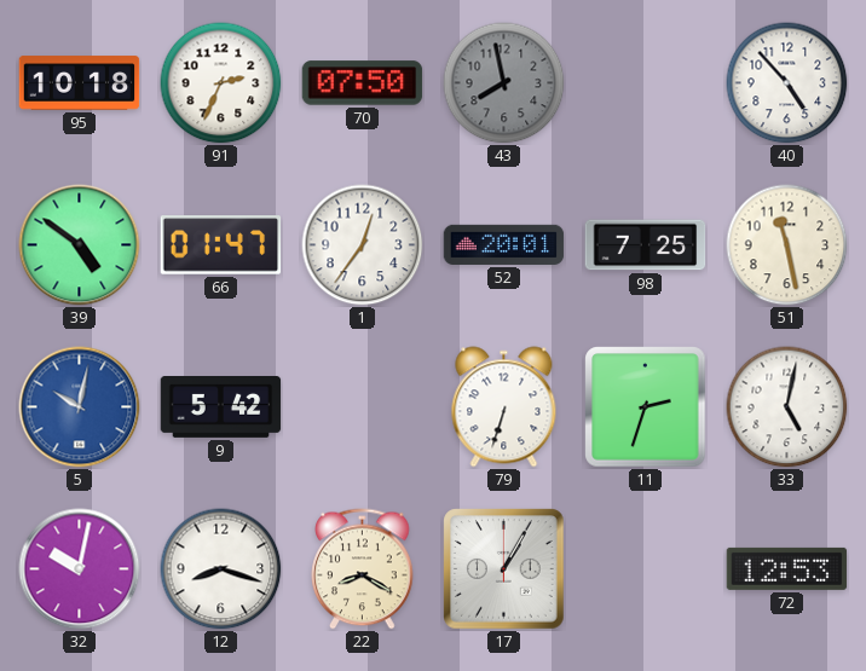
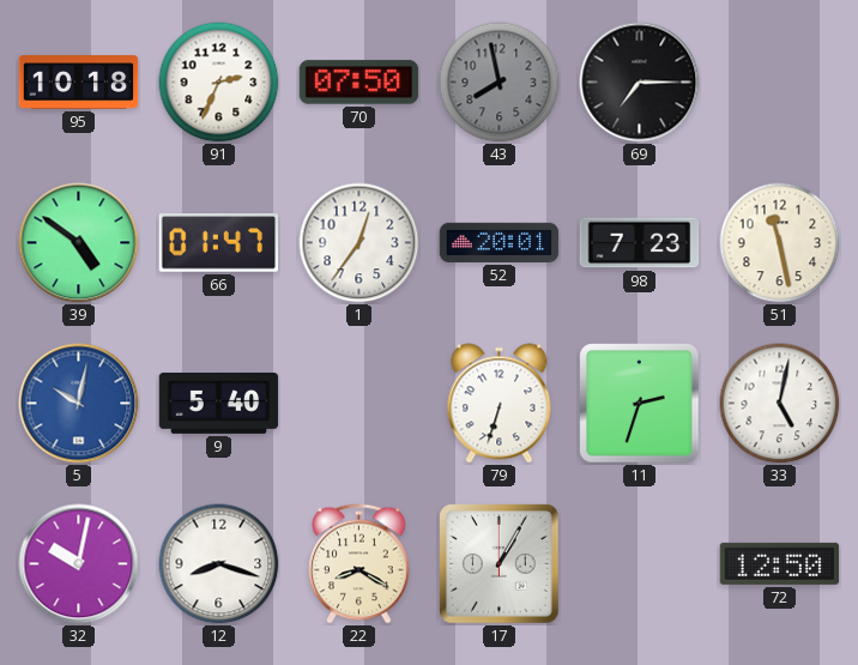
69: none -> 7:15
40: 4:53 -> none
98: 7:25 -> 7:23
9: 5:42 -> 5:40
72: 12:53 -> 12:50
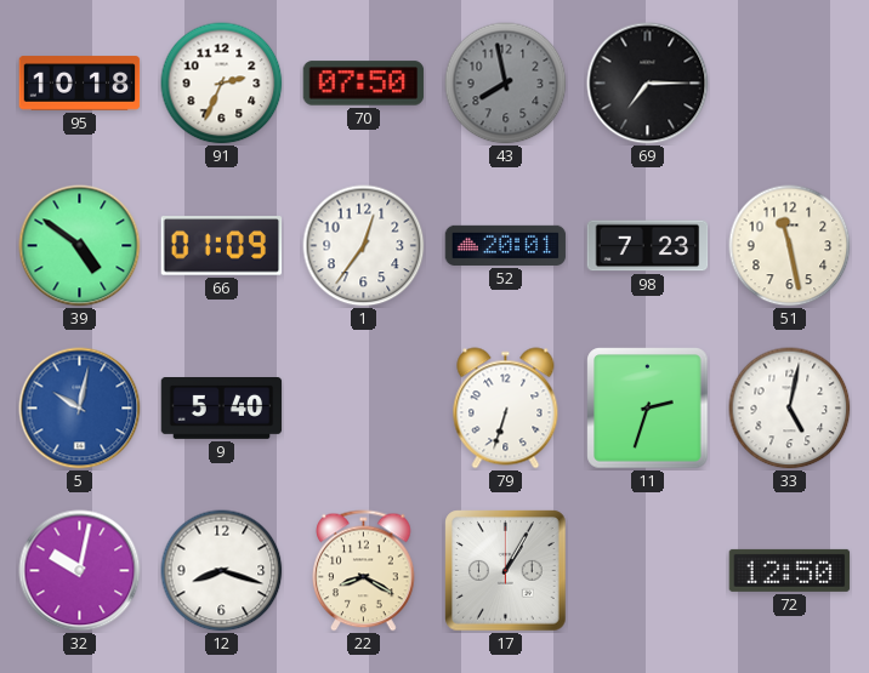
66: 01:47 -> 01:09
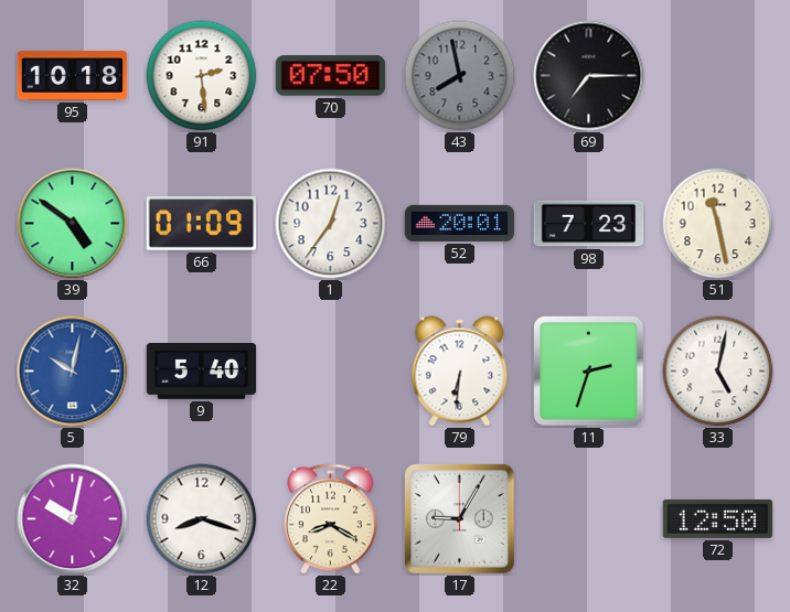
91: 2:34 -> 2:29
79: 6:33 -> 6:31
17: 1:05 -> 9:05
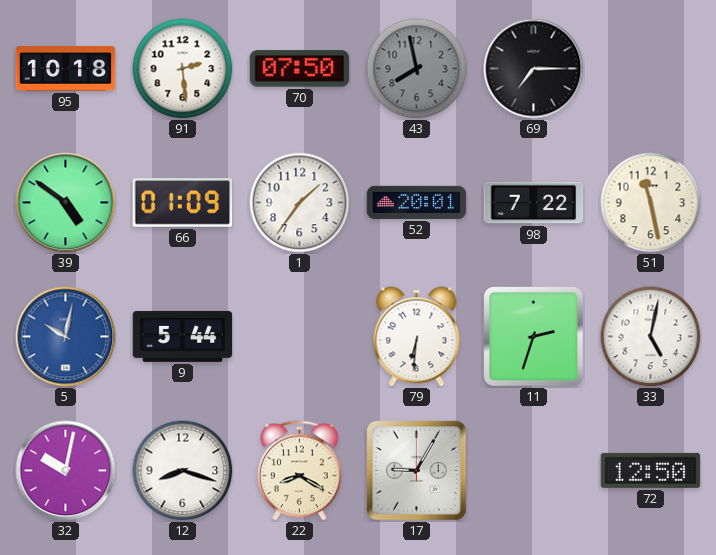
1: 12:36 -> 1:36
98: 7:23 -> 7:22
9: 5:40 -> 5:44
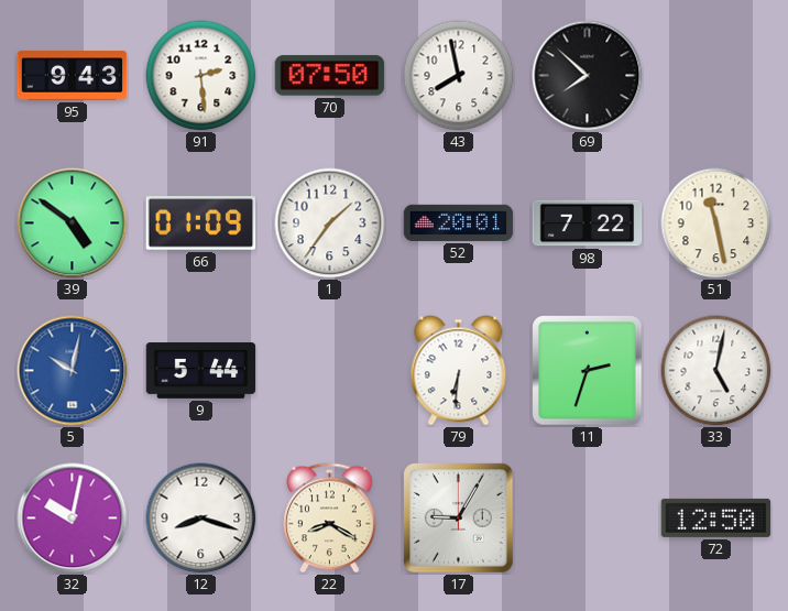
95: 10:18 -> 9:43
43 dial: grey -> white
69: 7:15 -> 7:52
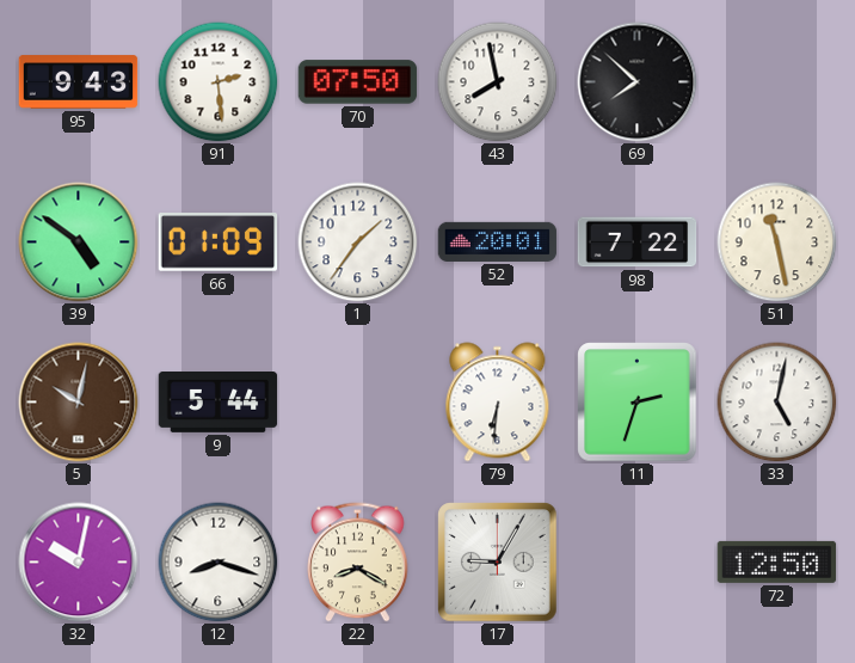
5 dial: blue -> brown
